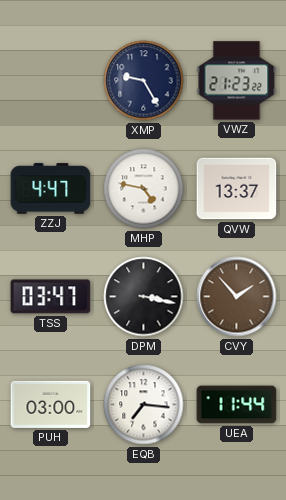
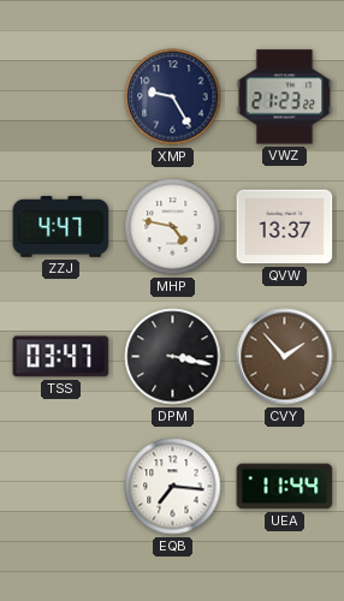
PUH: 03:00 -> none
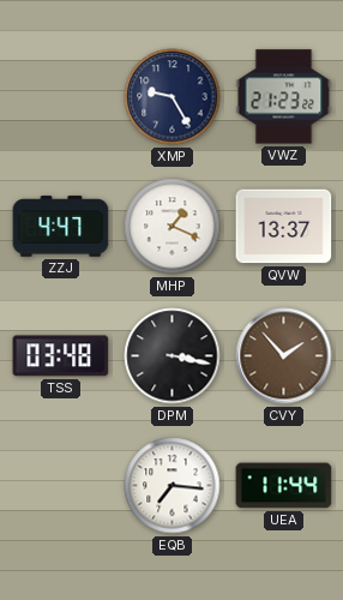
MHP: 4:47 -> 1:19
TSS: 03:47 -> 03:48
